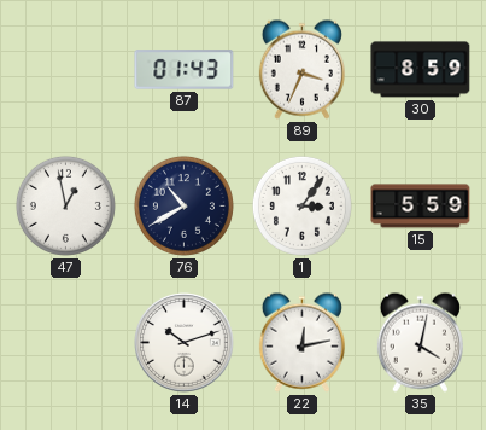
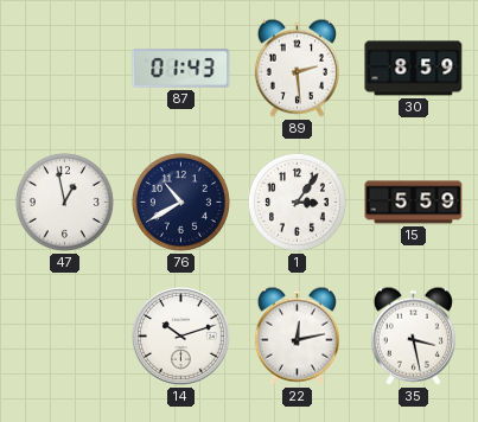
89: 3:34 -> 2:29
35: 4:02 -> 3:28
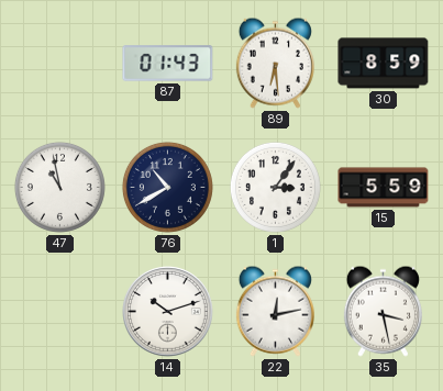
89: 2:29 -> 6:29
47: 12:58 -> 10:58
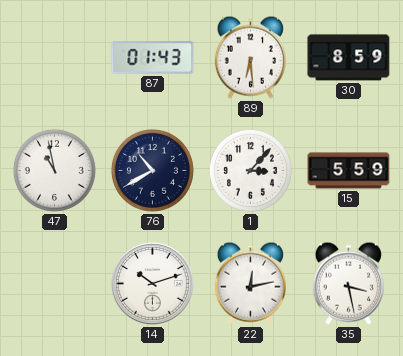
1: 3:06 -> 3:07
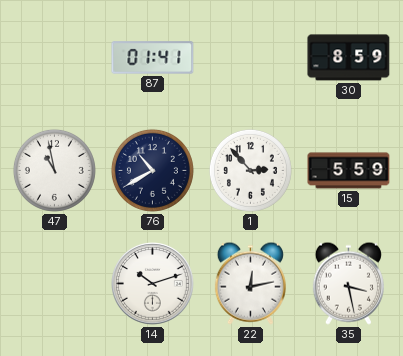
87: 01:43 -> 01:41
89: 6:29 -> none
1: 3:07 -> 2:53
